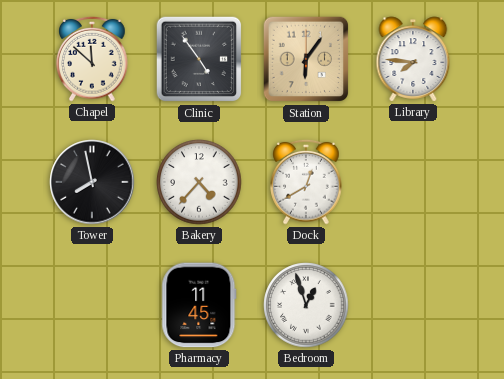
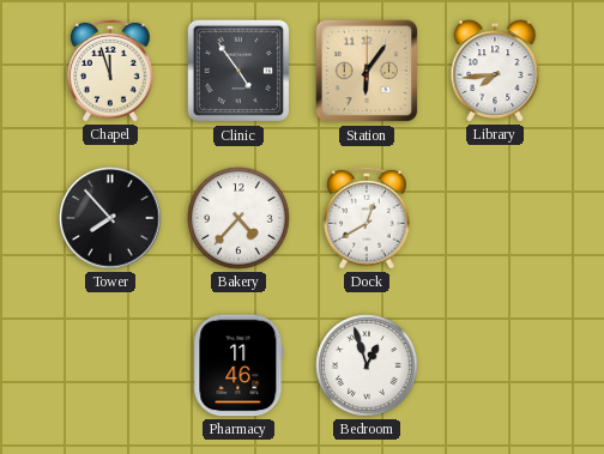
Chapel: 11:52 -> 11:57
Library: 7:46 -> 7:44
Tower: 7:58 -> 7:53
Pharmacy: 11:45 -> 11:46
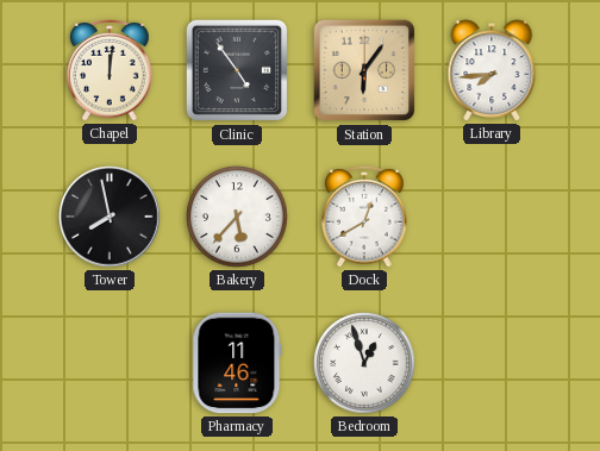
Chapel: 11:57 -> 12:01
Tower: 7:53 -> 7:58
Bakery: 4:37 -> 5:37
